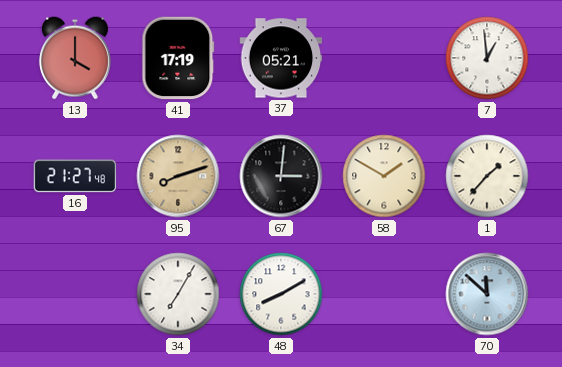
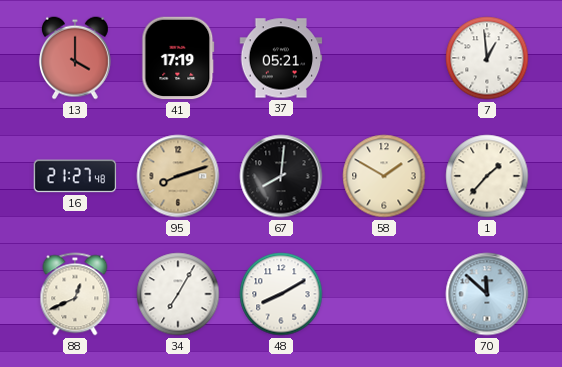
67: 3:01 -> 8:01
88: none -> 12:41
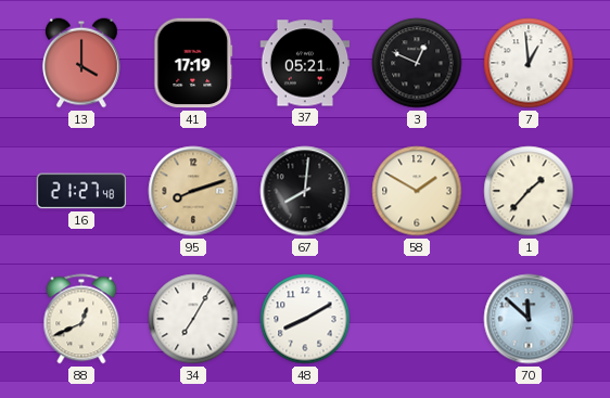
3: none -> 12:49
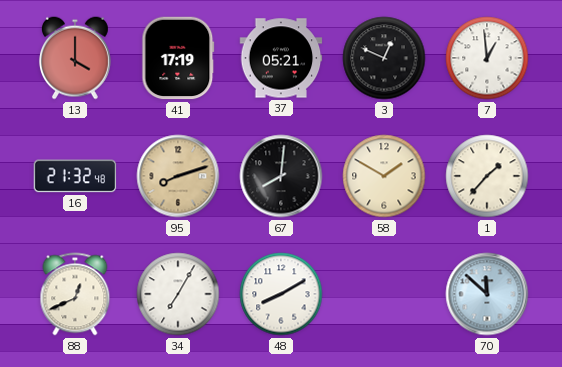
16: 21:27 -> 21:32
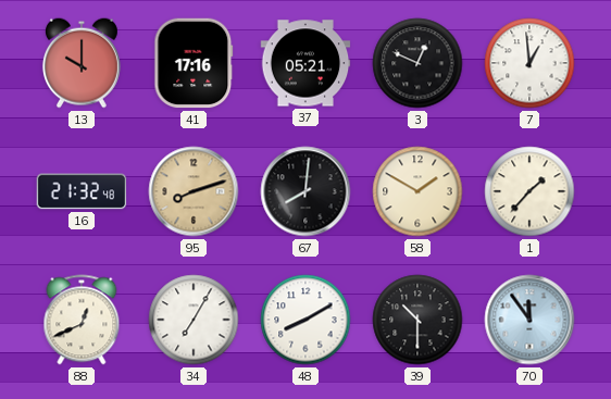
13: 4:00 -> 10:00
41: 17:19 -> 17:16
39: none -> 10:30
70: 11:52 -> 11:54
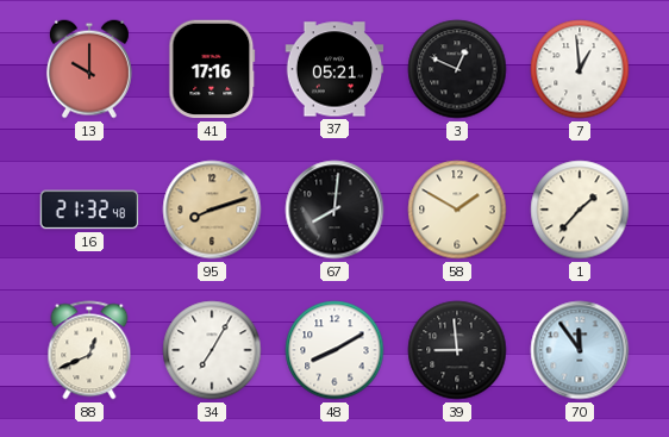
39: 10:30 -> 8:59
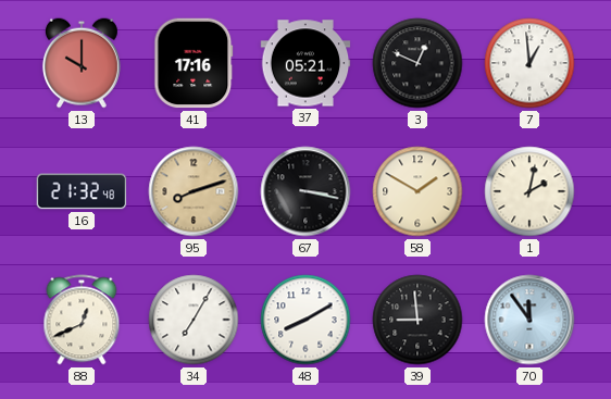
67: 8:01 -> 3:17
1: 1:37 -> 2:02
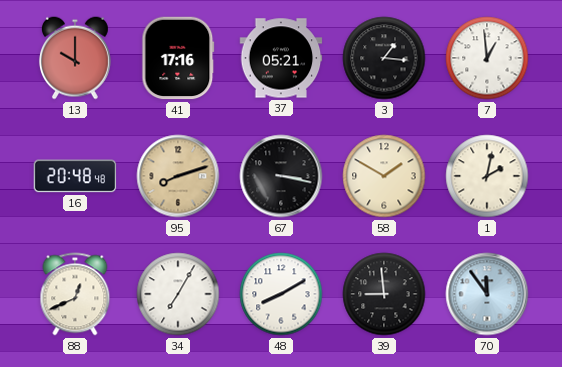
3: 12:49 -> 1:16
16: 21:32 -> 20:48
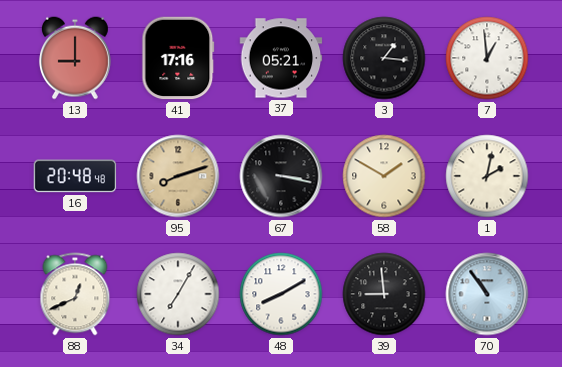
13: 10:00 -> 9:00
70: 11:54 -> 10:54
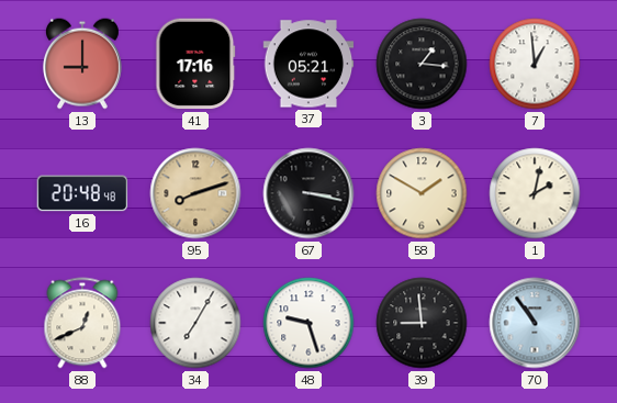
48: 8:10 -> 9:27
